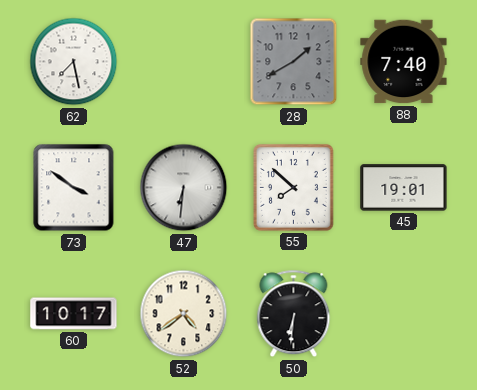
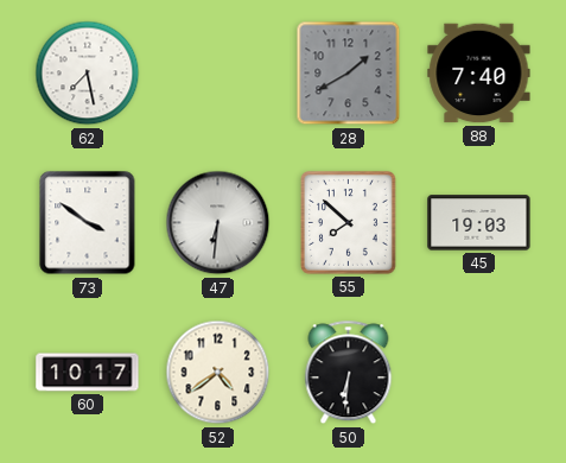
45: 19:01 -> 19:03
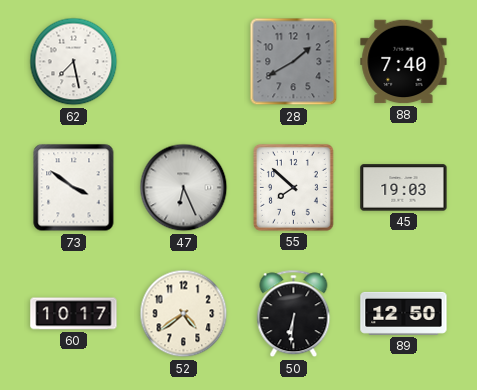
47: 6:31 -> 6:26
89: none -> 12:50
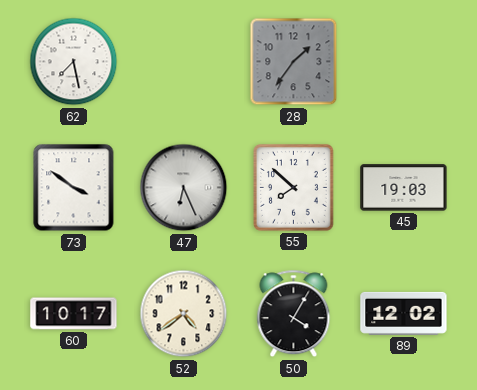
28: 1:40 -> 1:36
88: 7:40 -> none
50: 6:31 -> 4:05
89: 12:50 -> 12:02
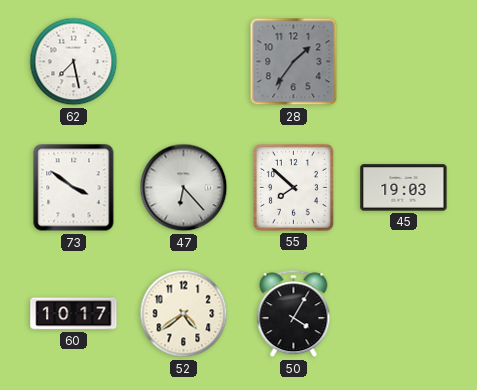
47: 6:26 -> 6:23
89: 12:02 -> none
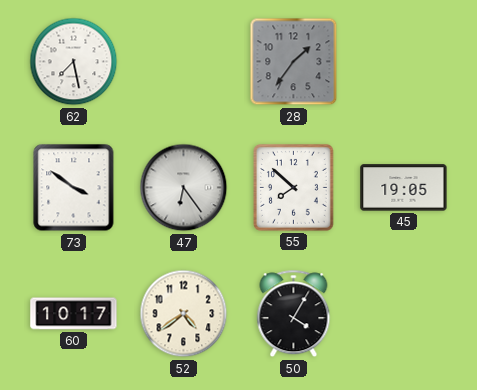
47: 6:23 -> 6:24
45: 19:03 -> 19:05
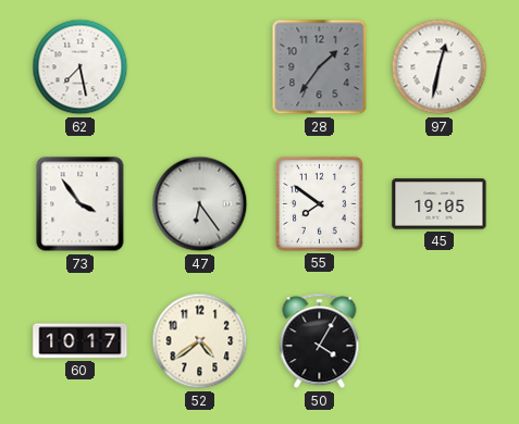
97: none -> 12:32
73: 3:51 -> 3:54
55: 7:52 -> 7:51
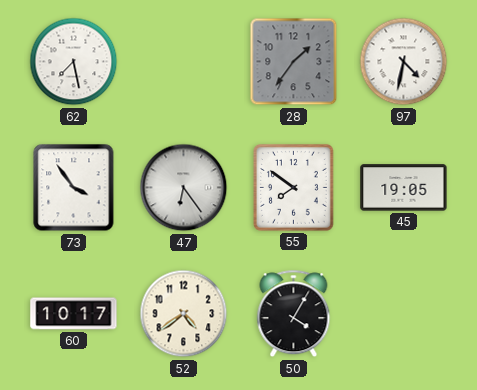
97: 12:32 -> 4:32
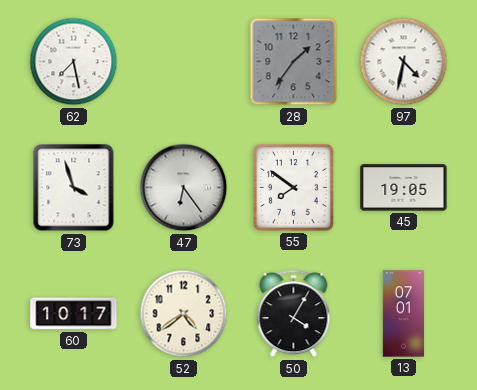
73: 3:54 -> 3:57
13: none -> 07:01
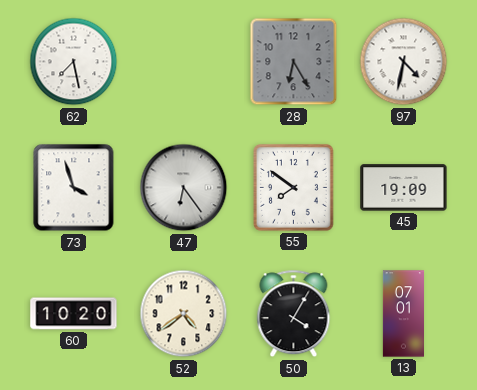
28: 1:36 -> 6:25
45: 19:05 -> 19:09
60: 10:17 -> 10:20
